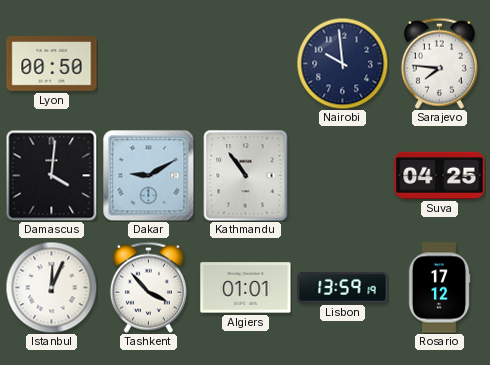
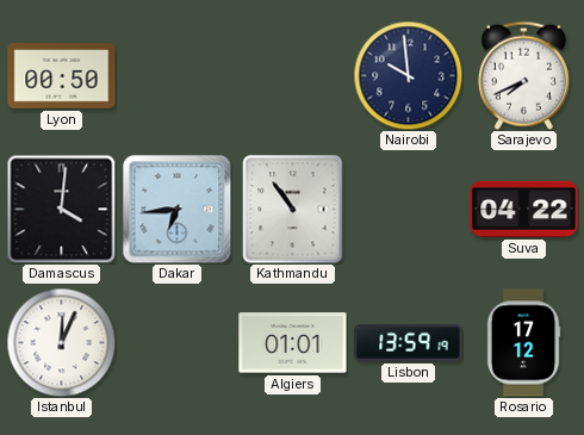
Sarajevo: 7:46 -> 7:41
Dakar: 9:10 -> 6:44
Suva: 04:25 -> 04:22
Tashkent: 3:53 -> none
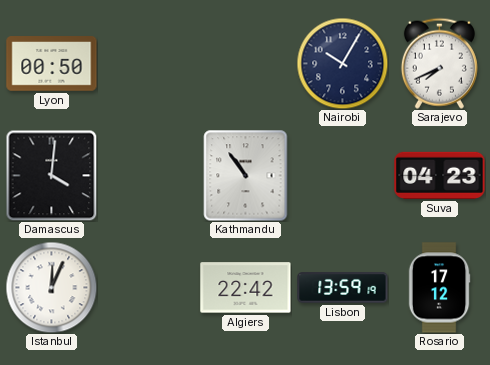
Nairobi: 9:59 -> 10:05
Dakar: 6:44 -> none
Suva: 04:22 -> 04:23
Algiers: 01:01 -> 22:42
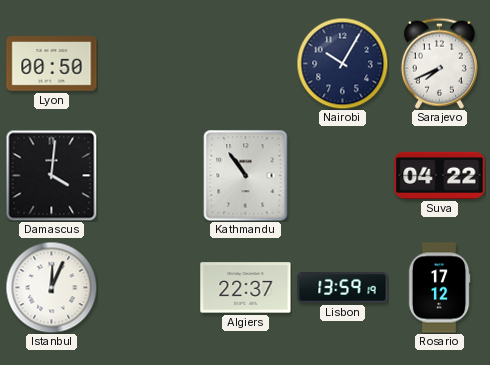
Suva: 04:23 -> 04:22
Algiers: 22:42 -> 22:37
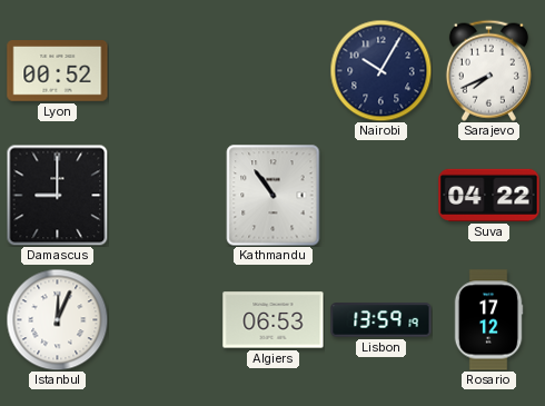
Lyon: 00:50 -> 00:52
Damascus: 4:01 -> 9:00
Algiers: 22:37 -> 06:53
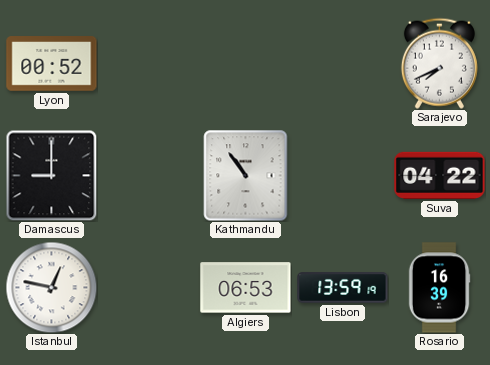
Nairobi: 10:05 -> none
Istanbul: 12:04 -> 12:47
Rosario: 17:12 -> 16:39
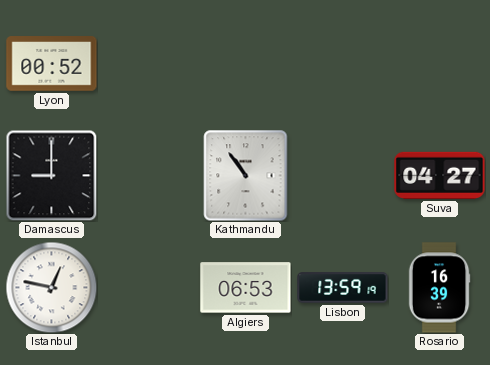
Sarajevo: 7:41 -> none
Suva: 04:22 -> 04:27
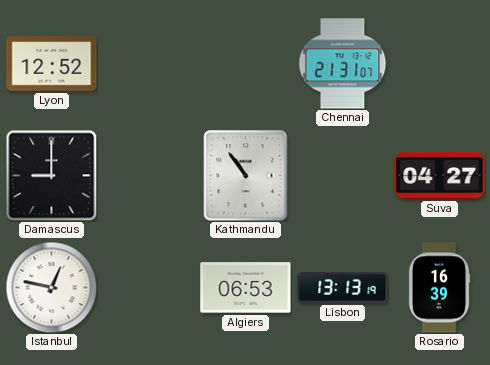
Lyon: 00:52 -> 12:52
Chennai: none -> 21:31
Lisbon: 13:59 -> 13:13
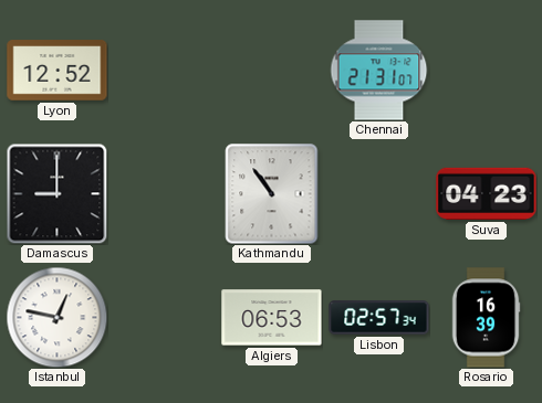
Suva: 04:27 -> 04:23
Lisbon: 13:13 -> 02:57
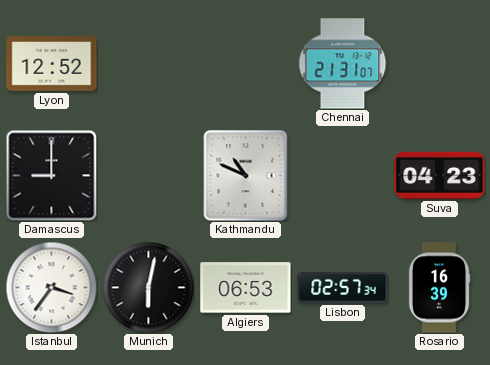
Kathmandu: 10:54 -> 10:49
Istanbul: 12:47 -> 3:36
Munich: none -> 6:02
